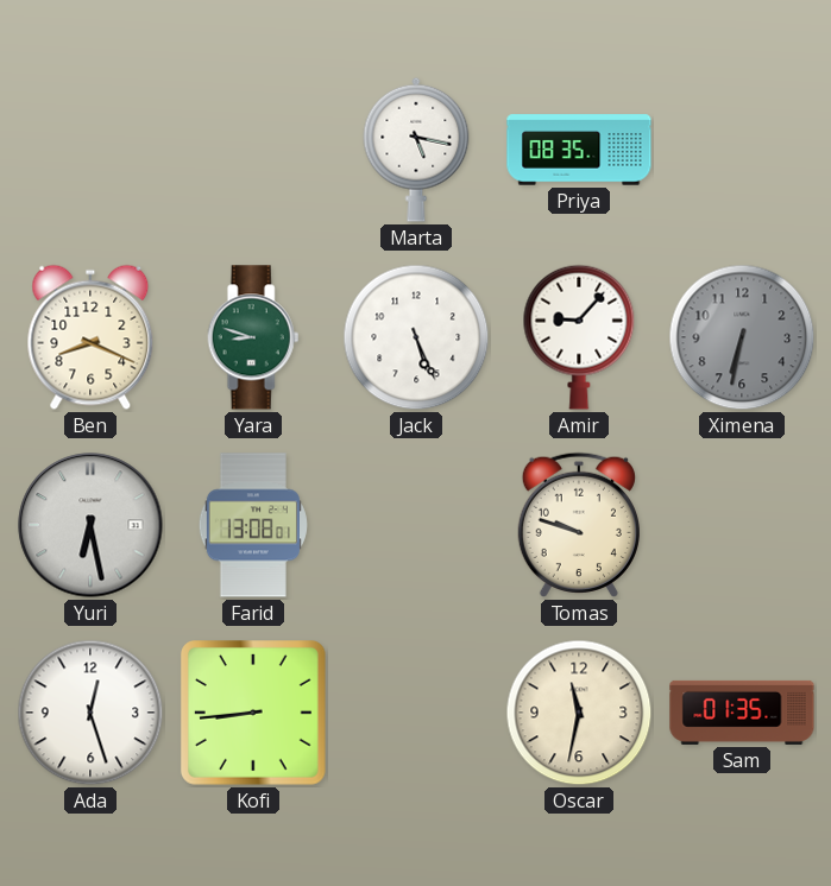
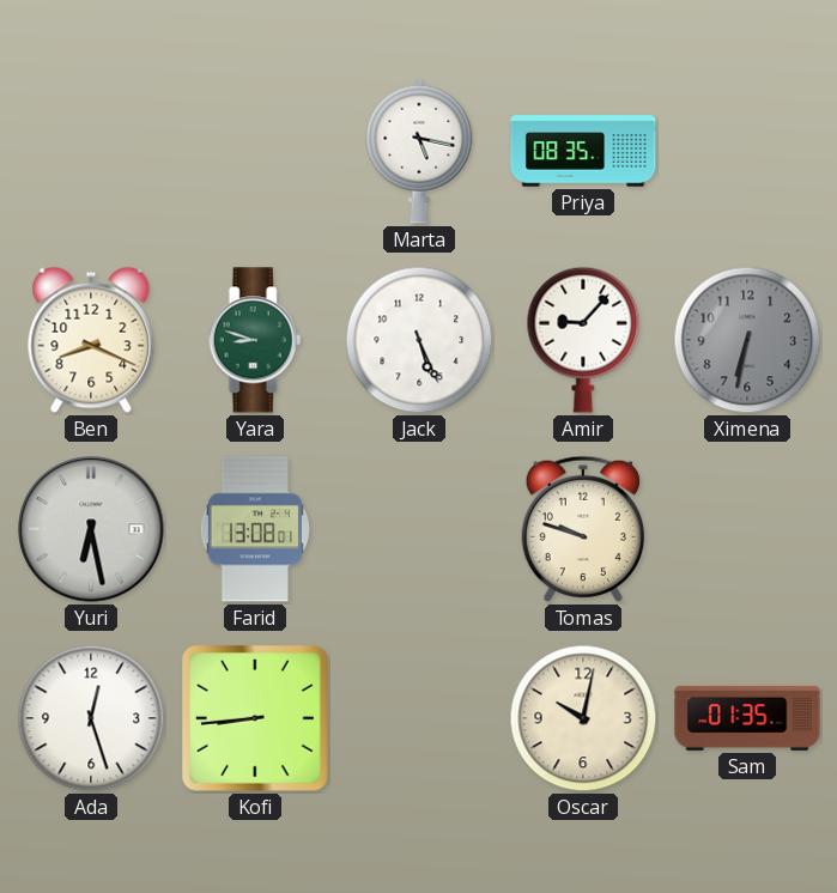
Oscar: 11:32 -> 10:02
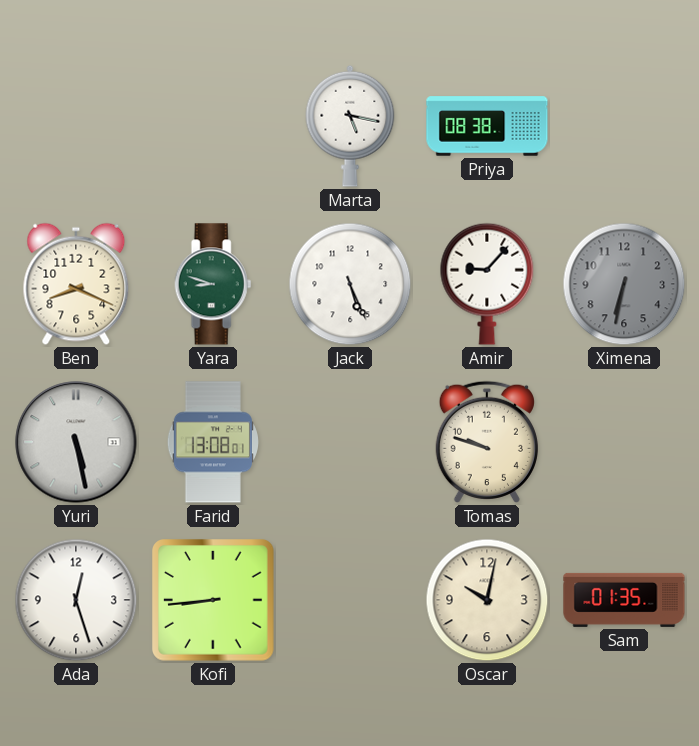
Priya: 08:35 -> 08:38
Yuri: 6:28 -> 5:28
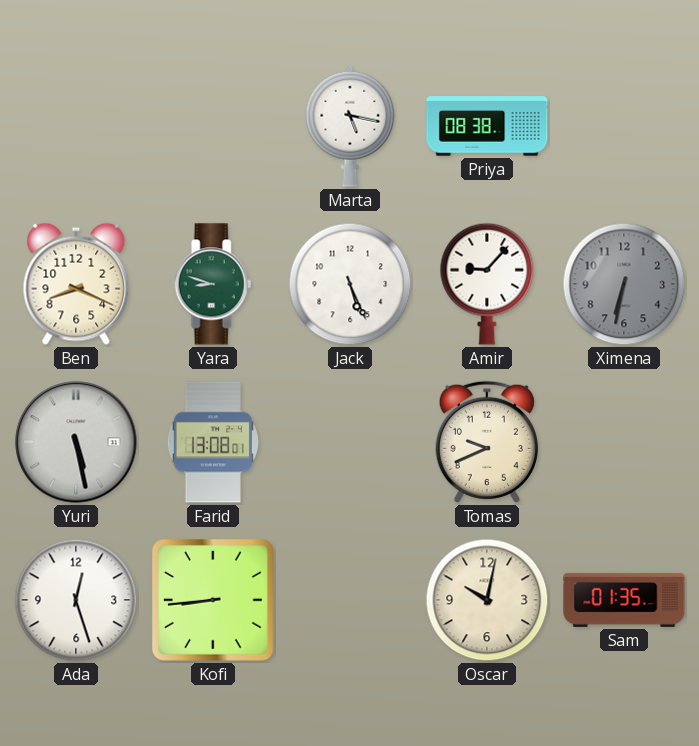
Tomas: 9:48 -> 9:41
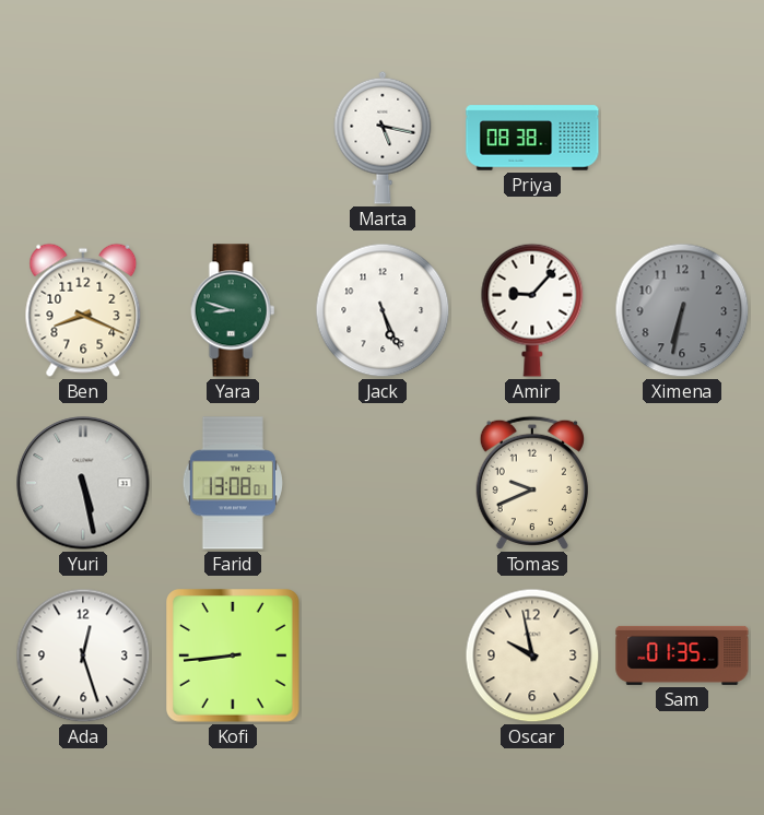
Oscar: 10:02 -> 9:58
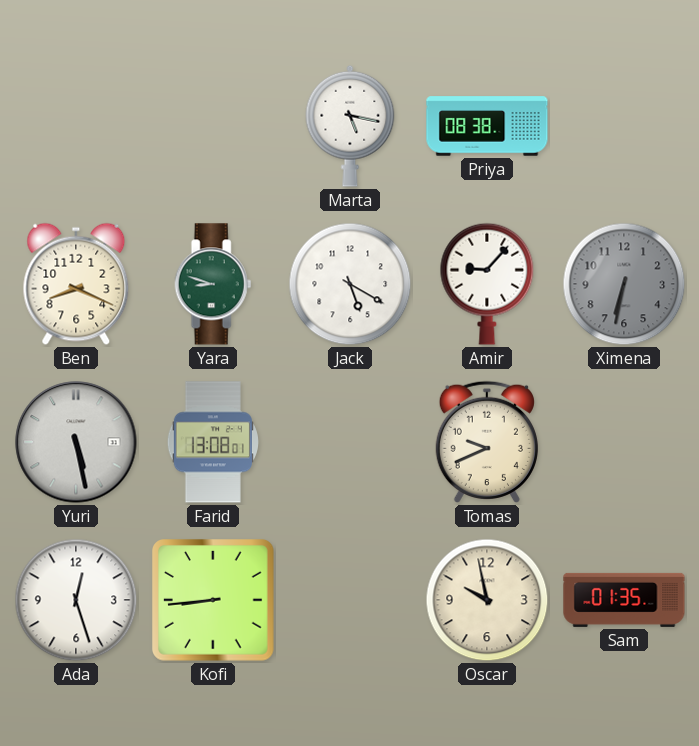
Jack: 5:26 -> 5:20
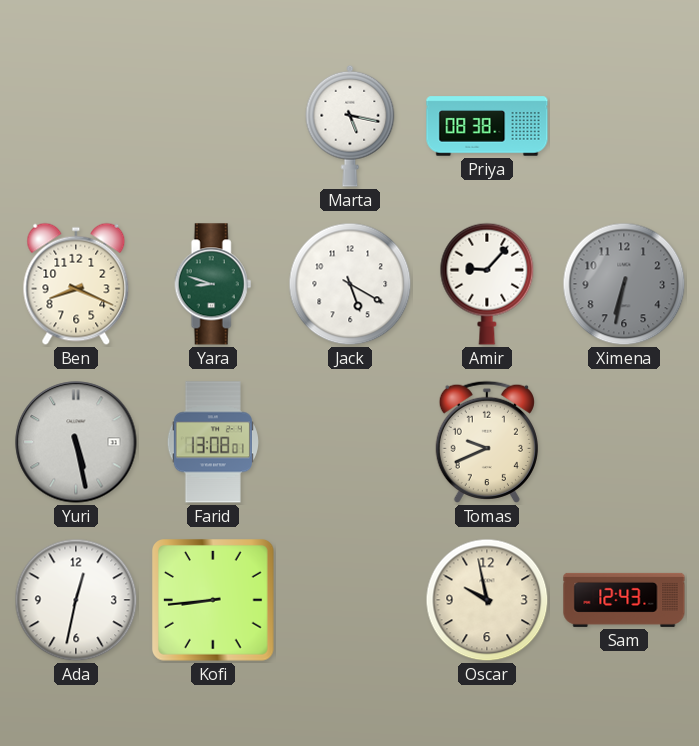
Ada: 12:27 -> 12:32
Sam: 01:35 -> 12:43
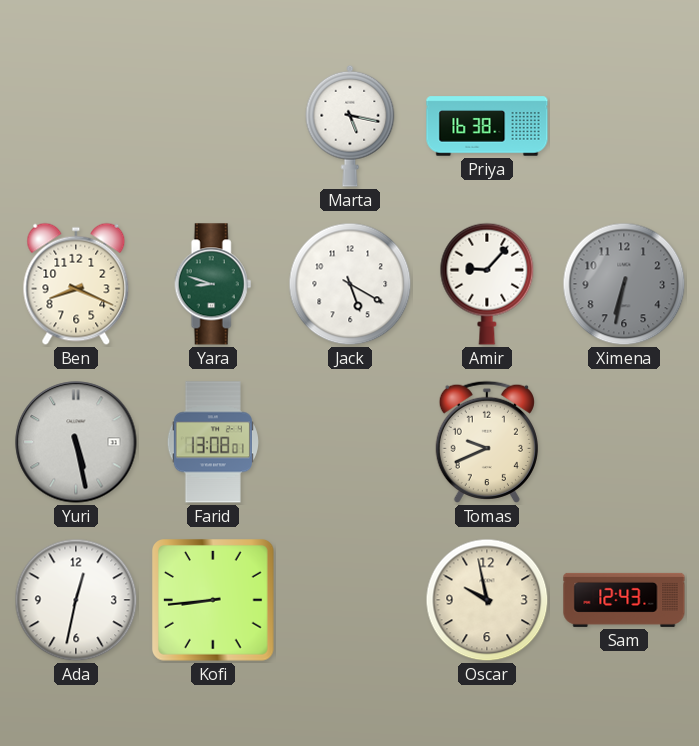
Priya: 08:38 -> 16:38
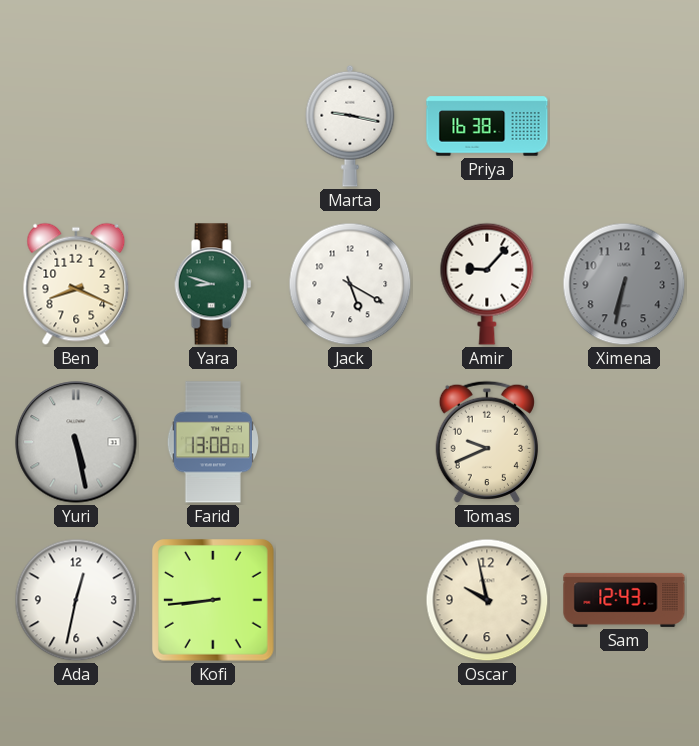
Marta: 5:17 -> 9:17
